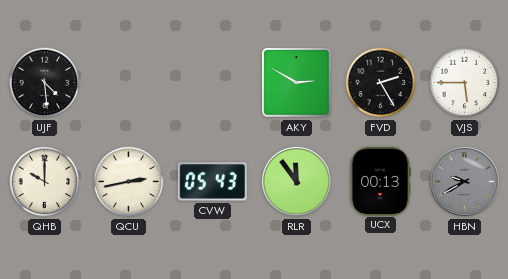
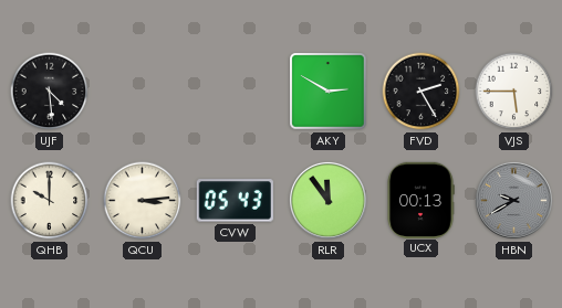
QCU: 2:43 -> 3:14
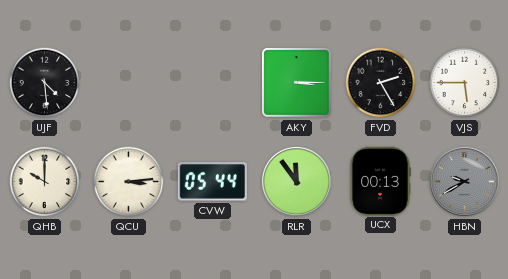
AKY: 2:50 -> 3:15
CVW: 05:43 -> 05:44
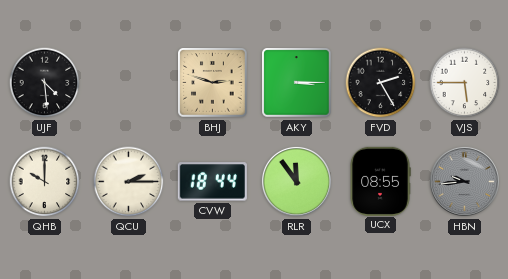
BHJ: none -> 2:48
QCU: 3:14 -> 2:15
CVW: 05:44 -> 18:44
UCX: 00:13 -> 08:55
HBN: 9:40 -> 9:44
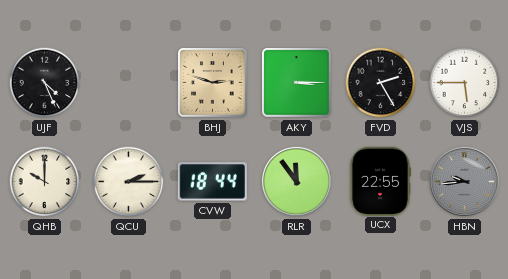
UJF: 4:29 -> 4:26
UCX: 08:55 -> 22:55
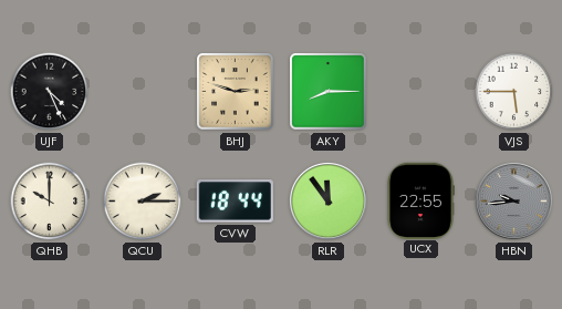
AKY: 3:15 -> 8:15
FVD: 2:25 -> none
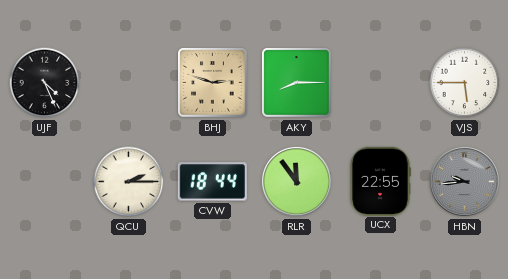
QHB: 10:00 -> none
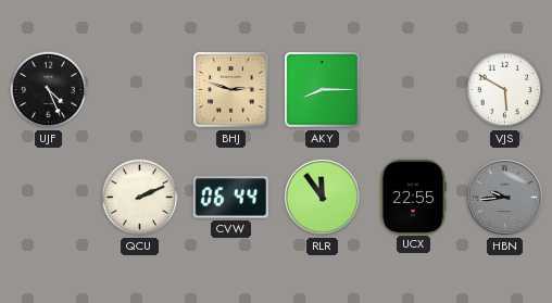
VJS: 5:45 -> 5:50
QCU: 2:15 -> 2:11
CVW: 18:44 -> 06:44
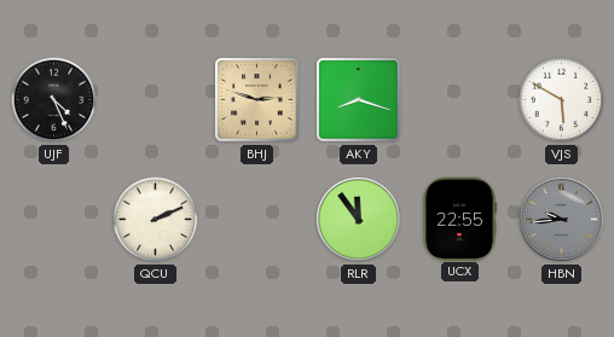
AKY: 8:15 -> 8:18
CVW: 06:44 -> none
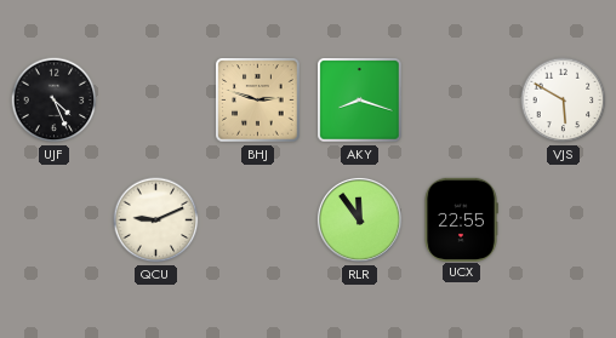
QCU: 2:11 -> 9:11
HBN: 9:44 -> none
